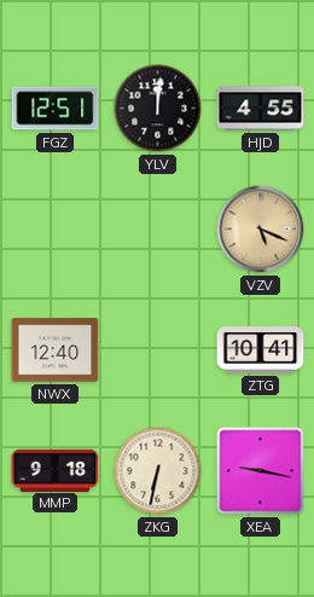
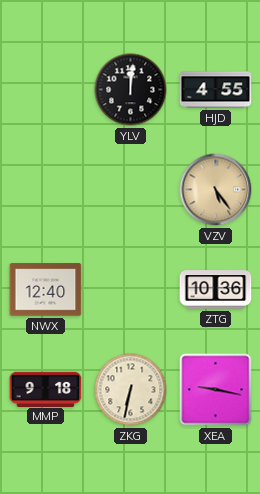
FGZ: 12:51 -> none
VZV: 5:19 -> 5:24
ZTG: 10:41 -> 10:36
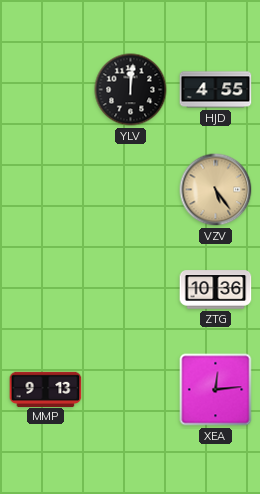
NWX: 12:40 -> none
MMP: 9:18 -> 9:13
ZKG: 6:32 -> none
XEA: 9:17 -> 12:14
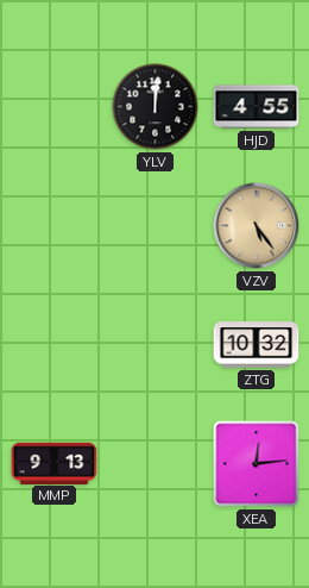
ZTG: 10:36 -> 10:32
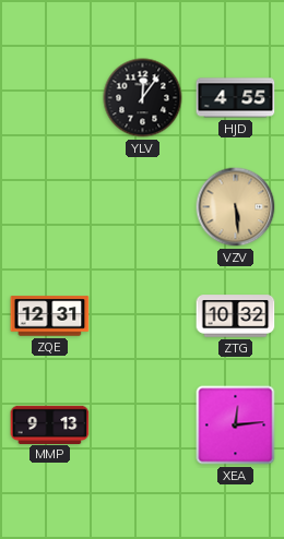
YLV: 12:01 -> 12:06
VZV: 5:24 -> 5:29
ZQE: none -> 12:31
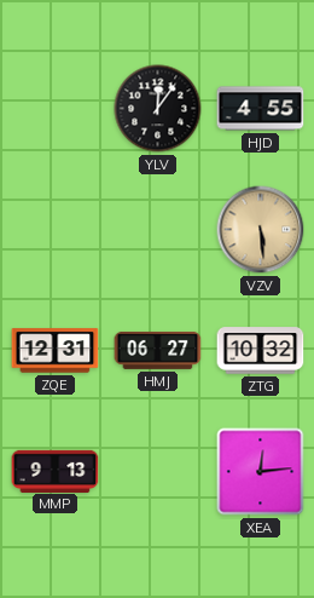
HMJ: none -> 06:27
